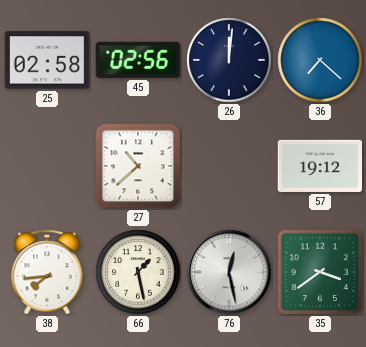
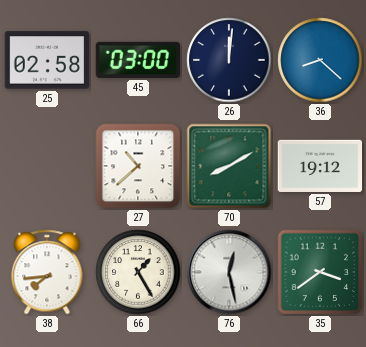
45: 02:56 -> 03:00
36: 7:22 -> 8:22
70: none -> 8:10
66: 1:28 -> 1:25
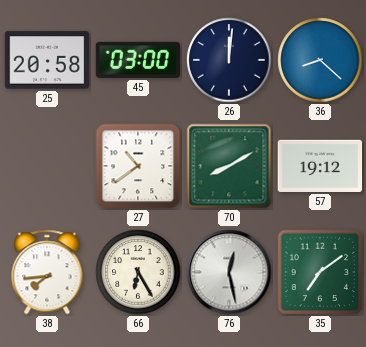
25: 02:58 -> 20:58
27: 10:38 -> 10:39
66: 1:25 -> 6:25
35: 3:39 -> 7:09
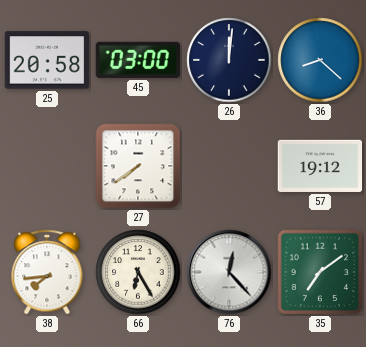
27: 10:39 -> 7:39
70: 8:10 -> none
76: 12:28 -> 12:23
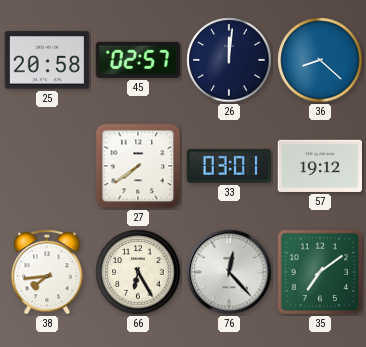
45: 03:00 -> 02:57
33: none -> 03:01
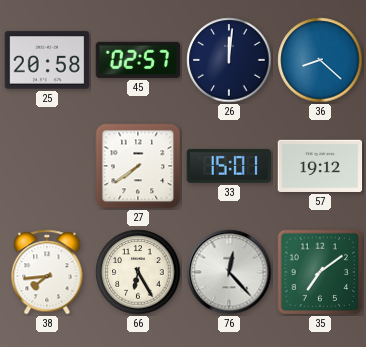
33: 03:01 -> 15:01
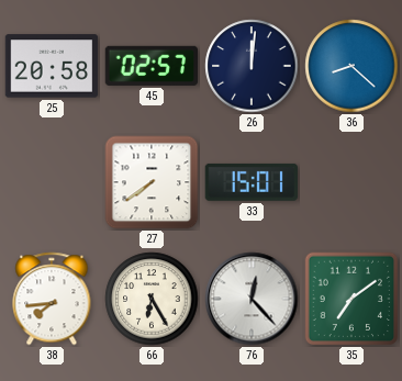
57: 19:12 -> none
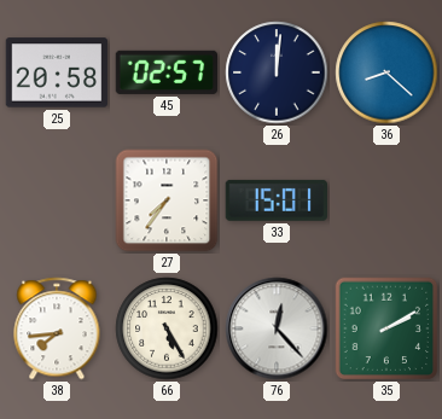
27: 7:39 -> 7:36
66: 6:25 -> 5:25
35: 7:09 -> 2:10
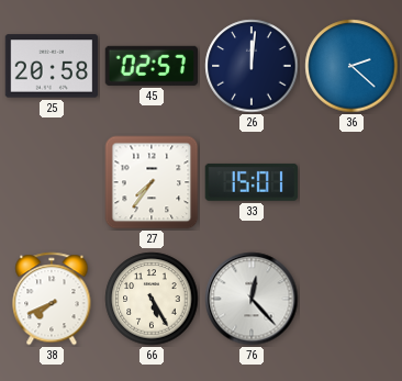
36: 8:22 -> 2:22
38: 7:44 -> 7:41
35: 2:10 -> none
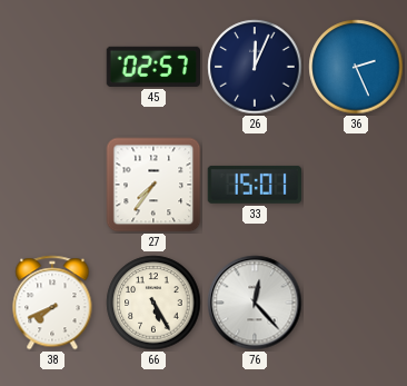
25: 20:58 -> none
26: 12:01 -> 12:04
36: 2:22 -> 2:26
